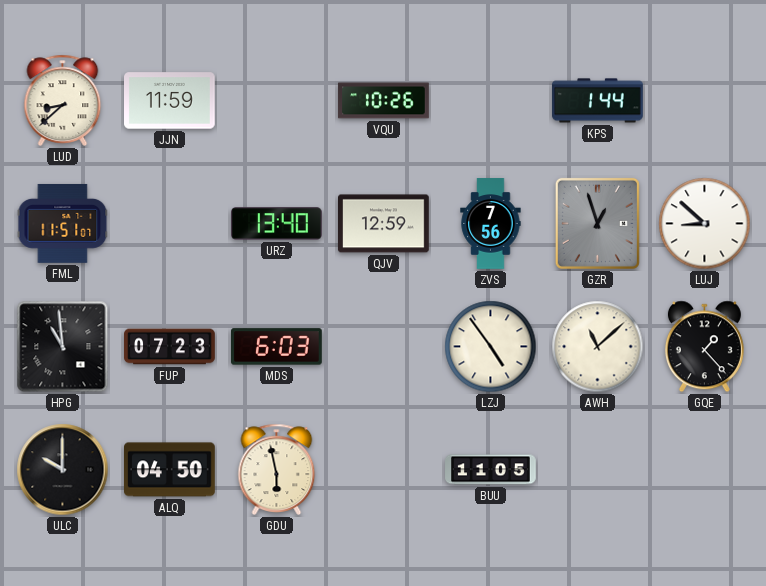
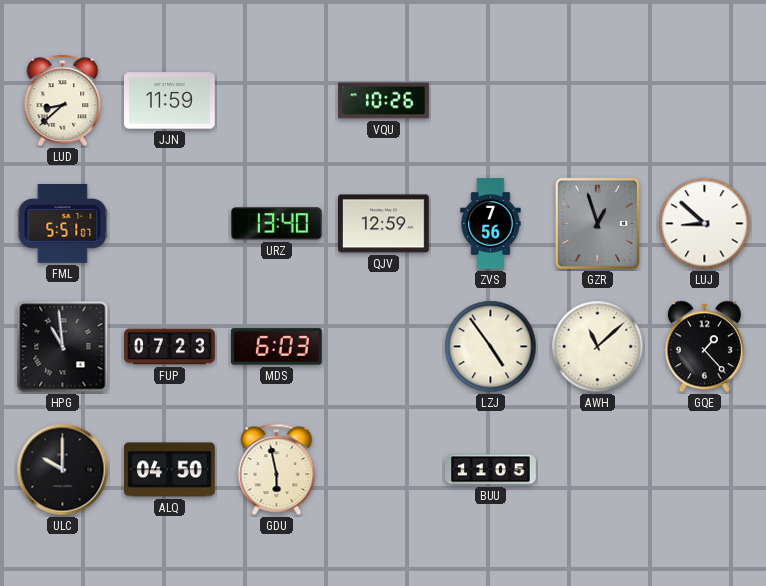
KPS: 1:44 -> none
FML: 11:51 -> 5:51
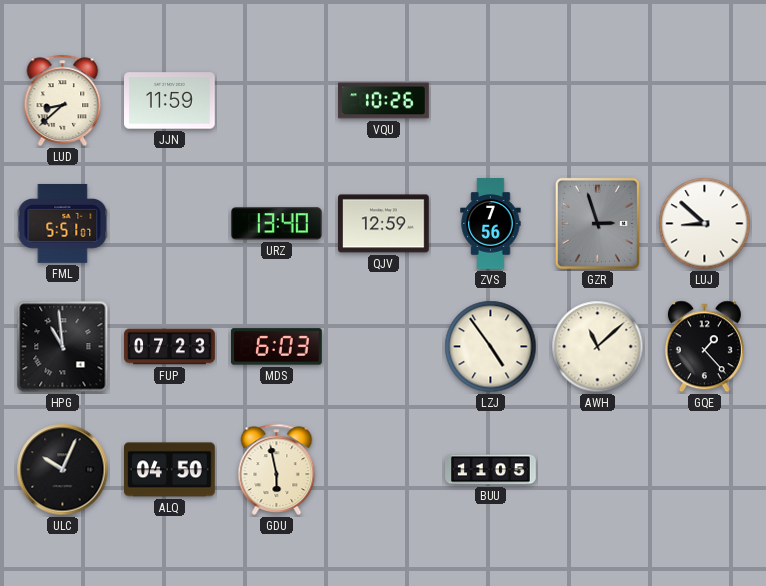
GZR: 12:57 -> 2:57
ULC: 10:00 -> 10:04
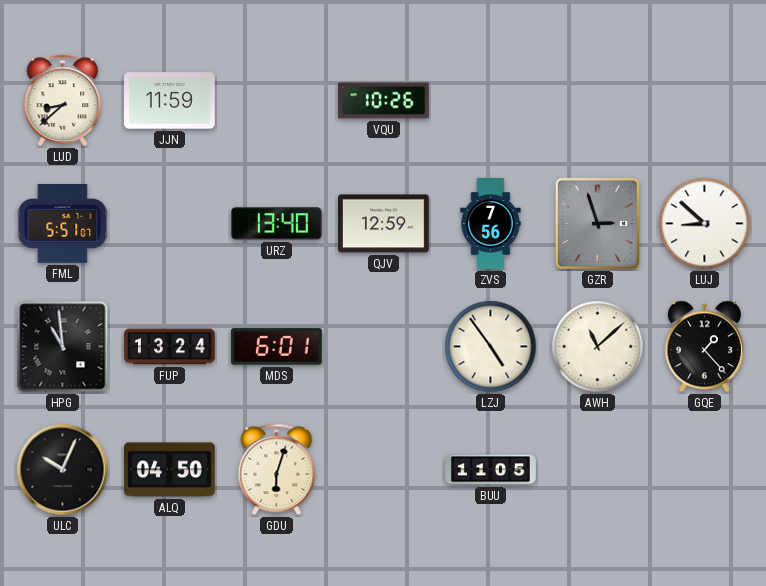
FUP: 07:23 -> 13:24
MDS: 6:03 -> 6:01
GDU: 5:58 -> 6:03
